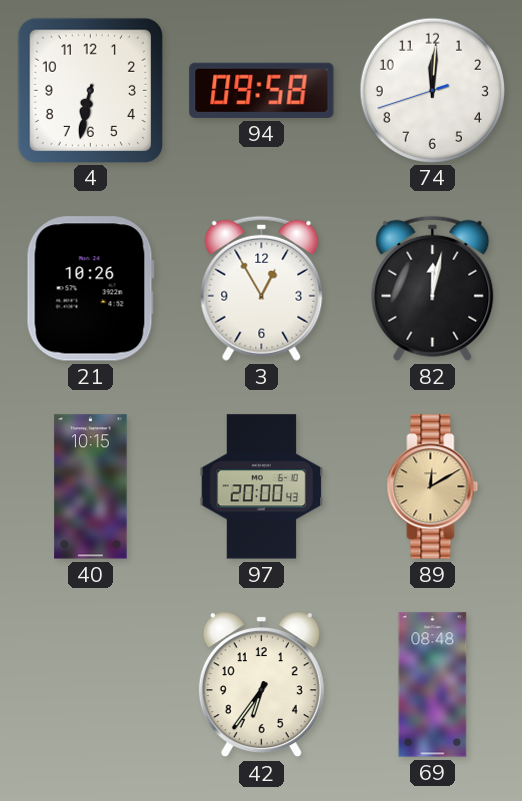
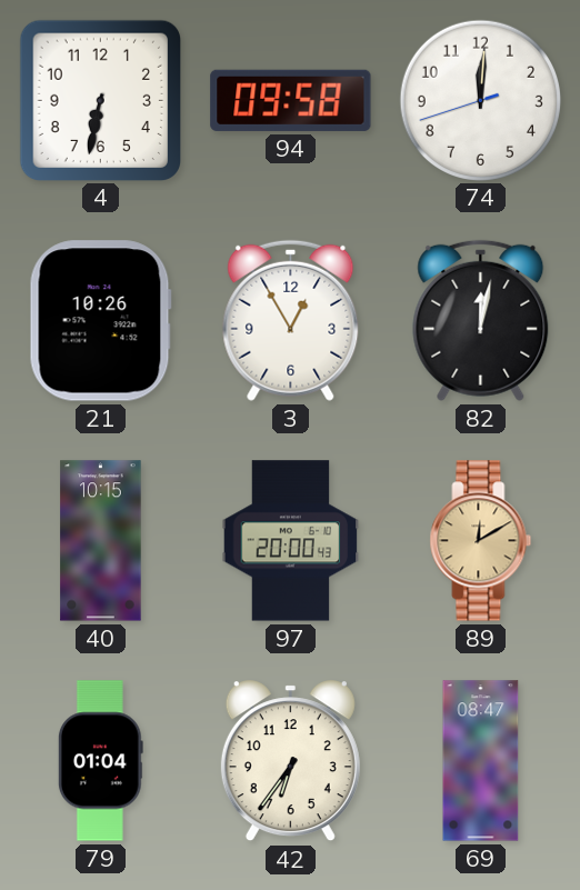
79: none -> 01:04
69: 08:48 -> 08:47
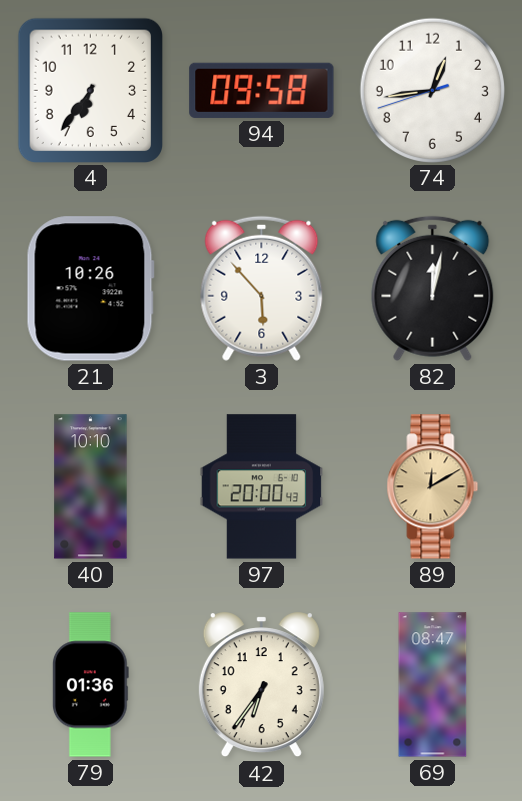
4: 6:32 -> 6:36
74: 12:00 -> 12:43
3: 12:55 -> 5:53
40: 10:15 -> 10:10
79: 01:04 -> 01:36
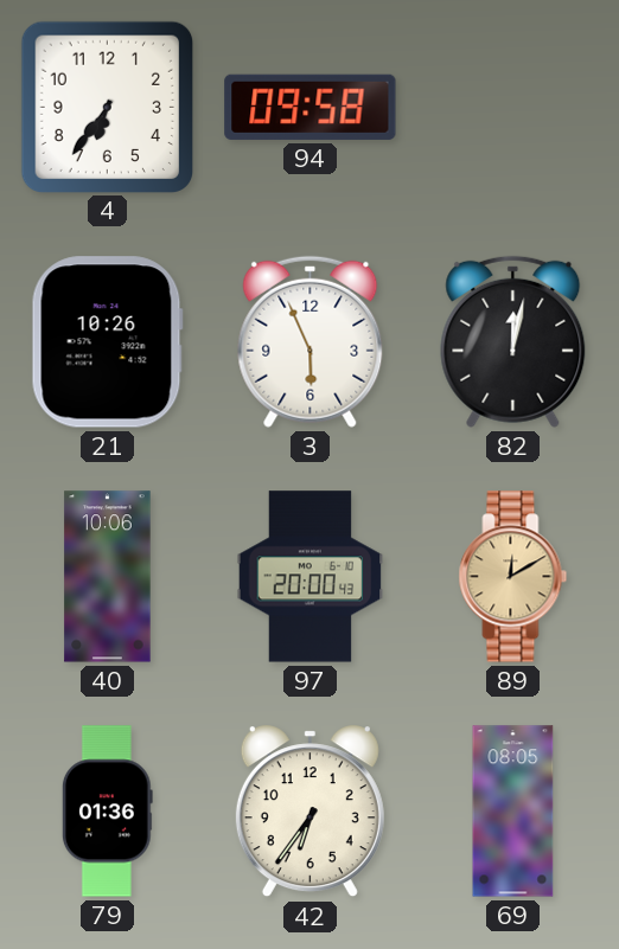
74: 12:43 -> none
3: 5:53 -> 5:56
40: 10:10 -> 10:06
69: 08:47 -> 08:05
